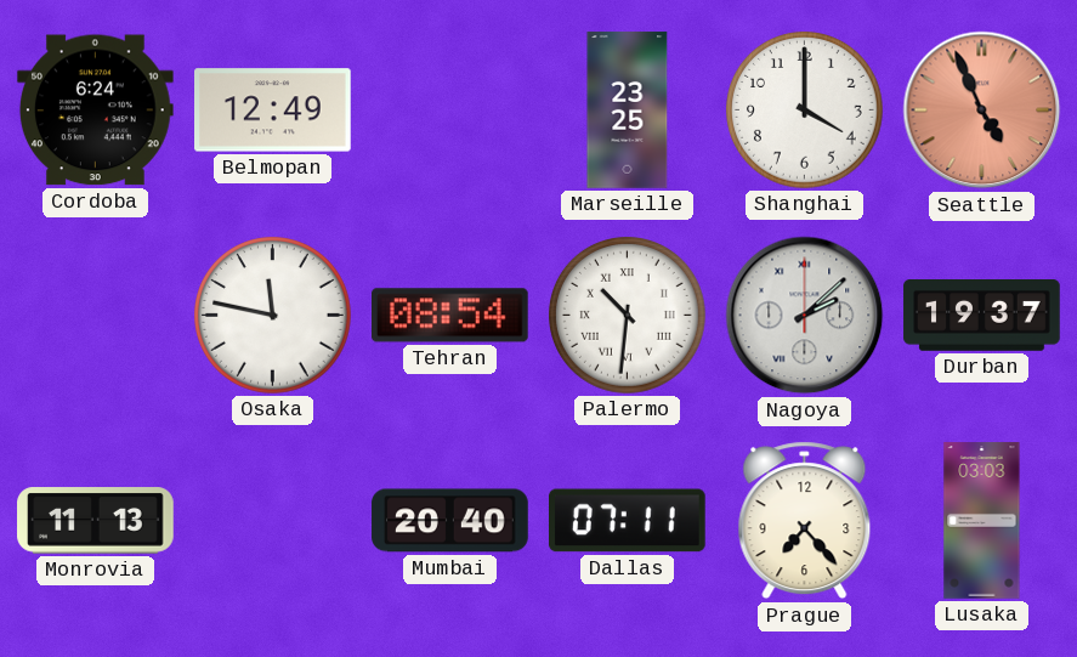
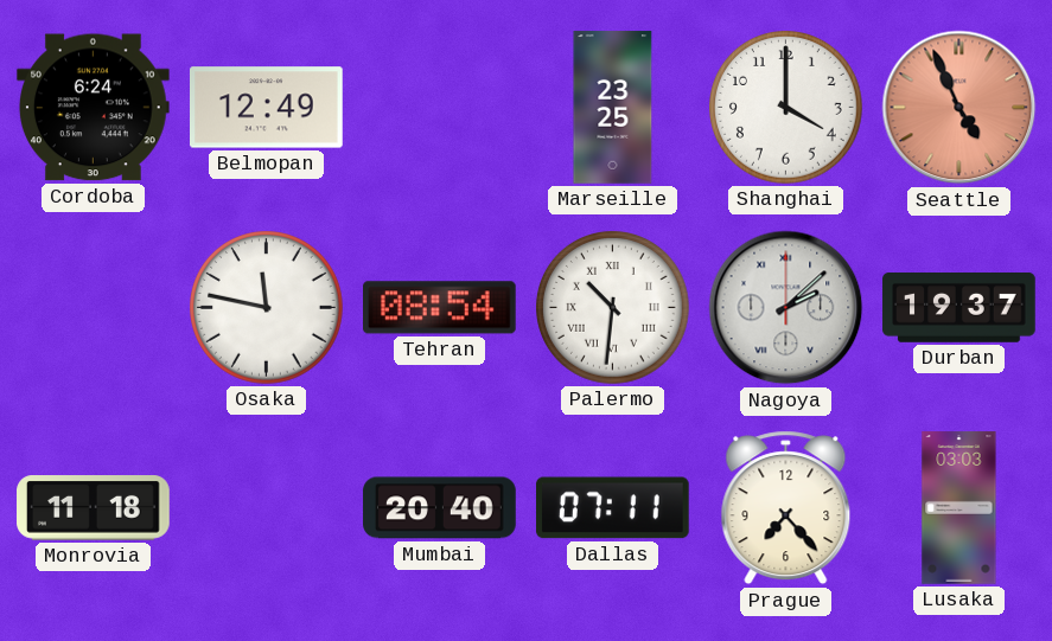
Monrovia: 11:13 -> 11:18
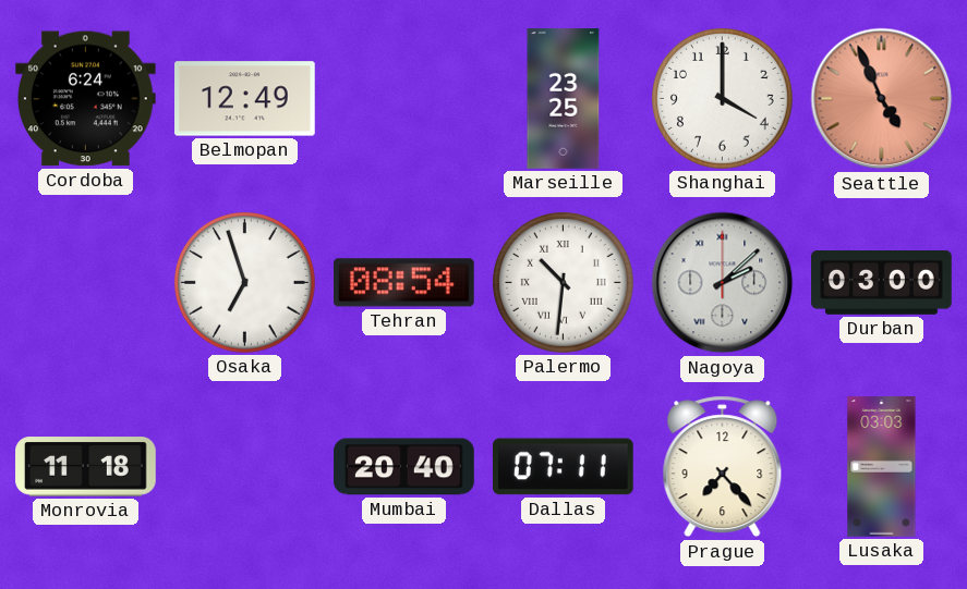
Osaka: 11:47 -> 6:57
Durban: 19:37 -> 03:00
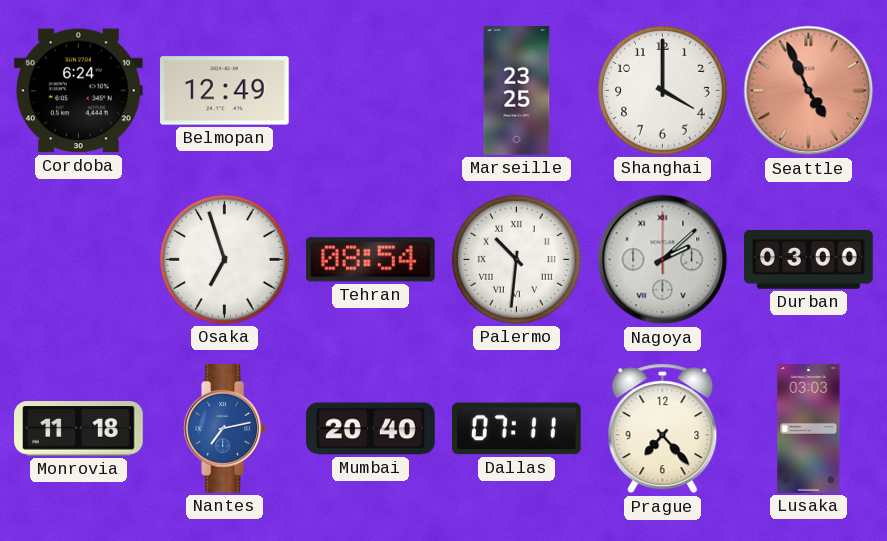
Nantes: none -> 7:13
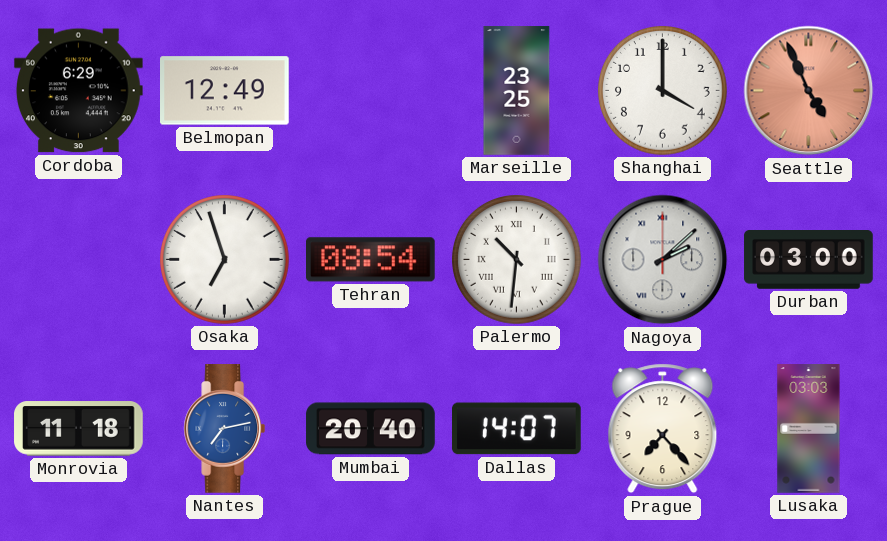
Cordoba: 6:24 -> 6:29
Dallas: 07:11 -> 14:07
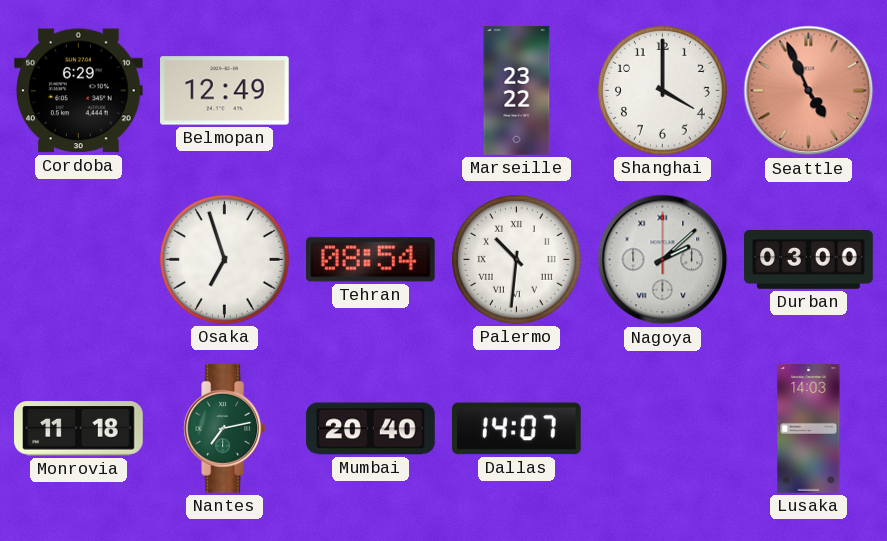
Marseille: 23:25 -> 23:22
Nantes dial: blue -> green
Prague: 7:23 -> none
Lusaka: 03:03 -> 14:03
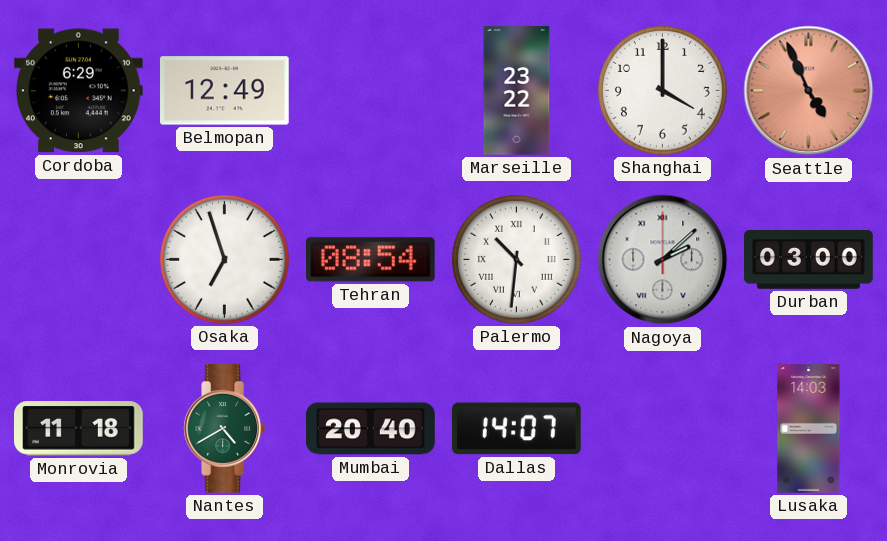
Nantes: 7:13 -> 4:40
